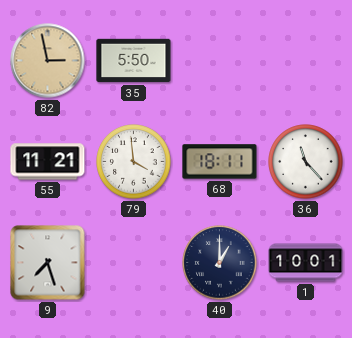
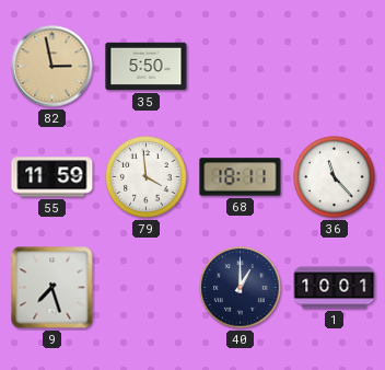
55: 11:21 -> 11:59
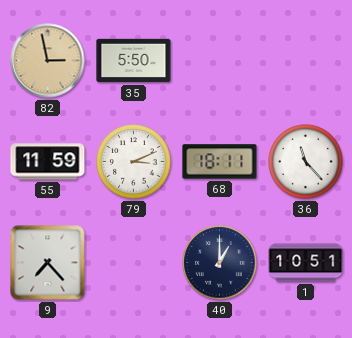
79: 3:59 -> 3:11
9: 7:27 -> 7:23
1: 10:01 -> 10:51
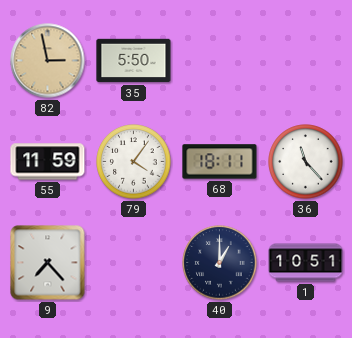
79: 3:11 -> 4:06
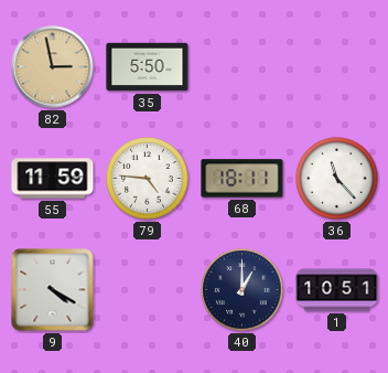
79: 4:06 -> 4:46
9: 7:23 -> 4:20
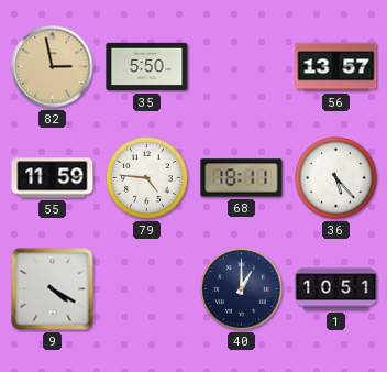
56: none -> 13:57
36: 11:23 -> 5:23
